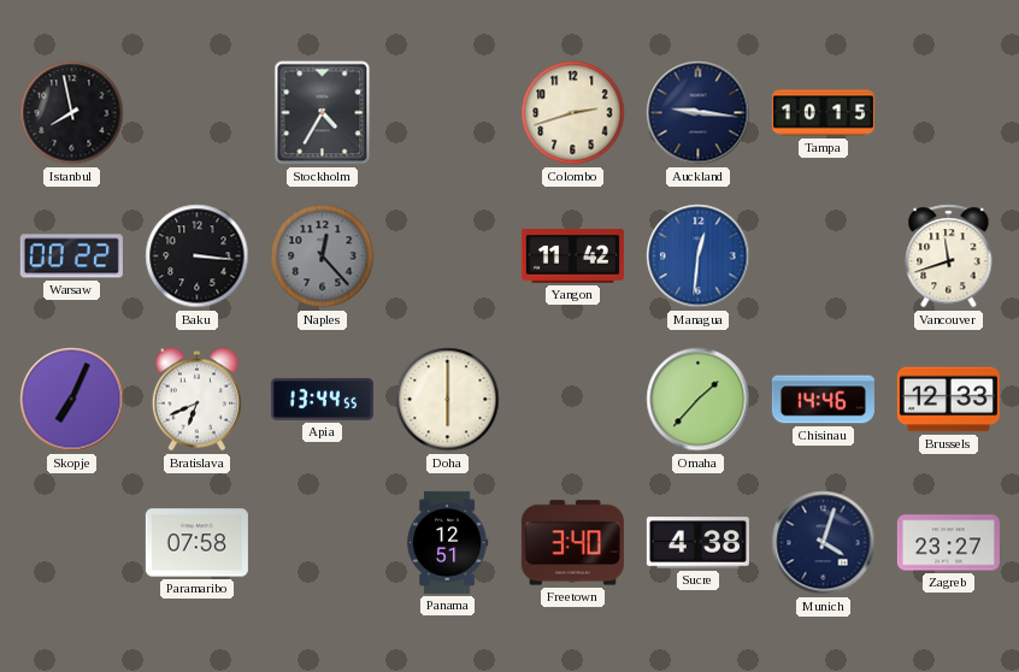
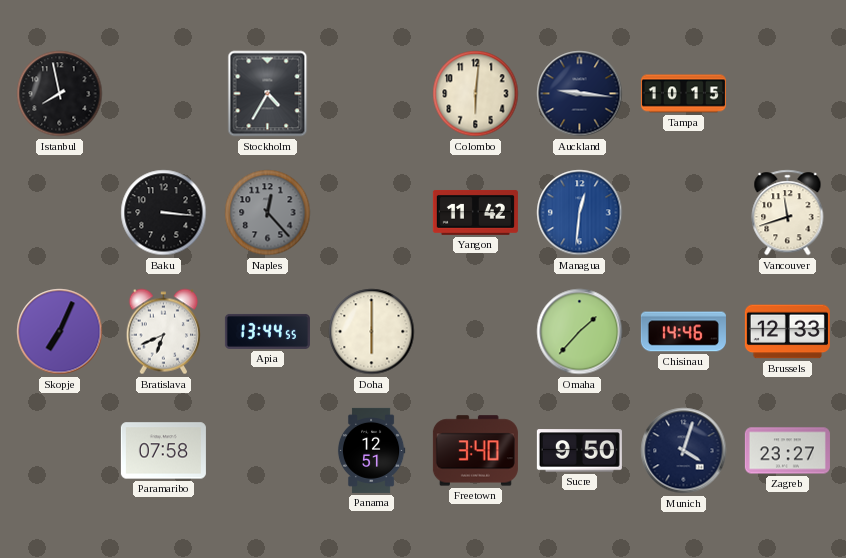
Colombo: 2:42 -> 6:01
Warsaw: 00:22 -> none
Sucre: 4:38 -> 9:50
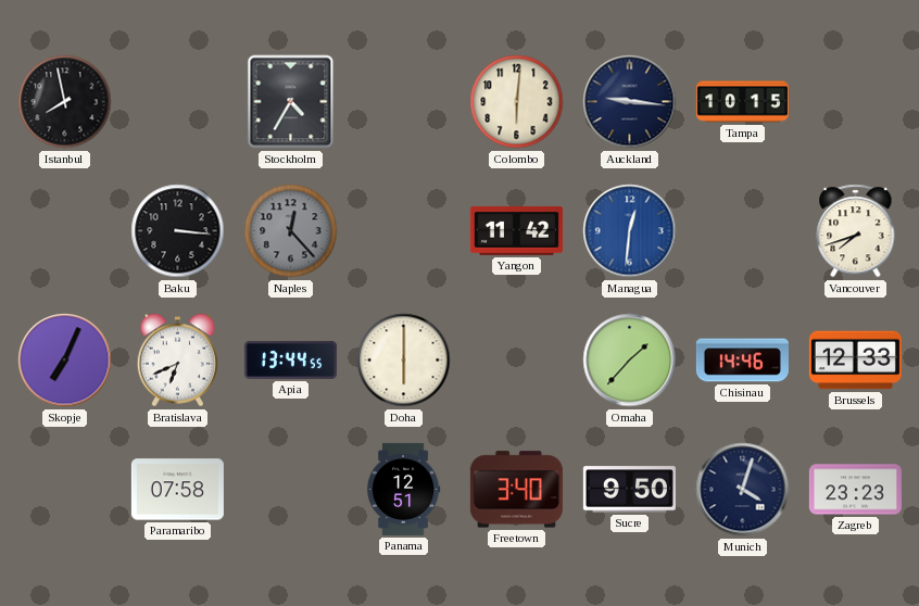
Vancouver: 11:42 -> 7:42
Zagreb: 23:27 -> 23:23
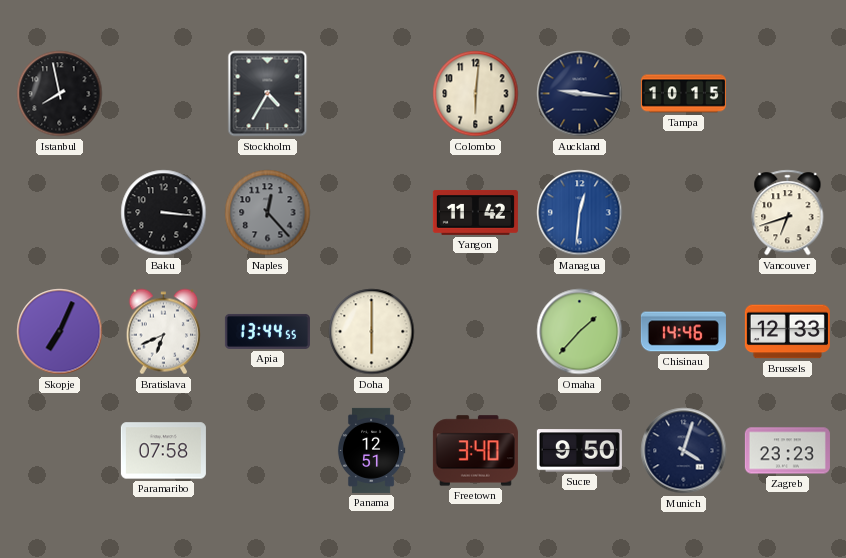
Vancouver: 7:42 -> 6:42
